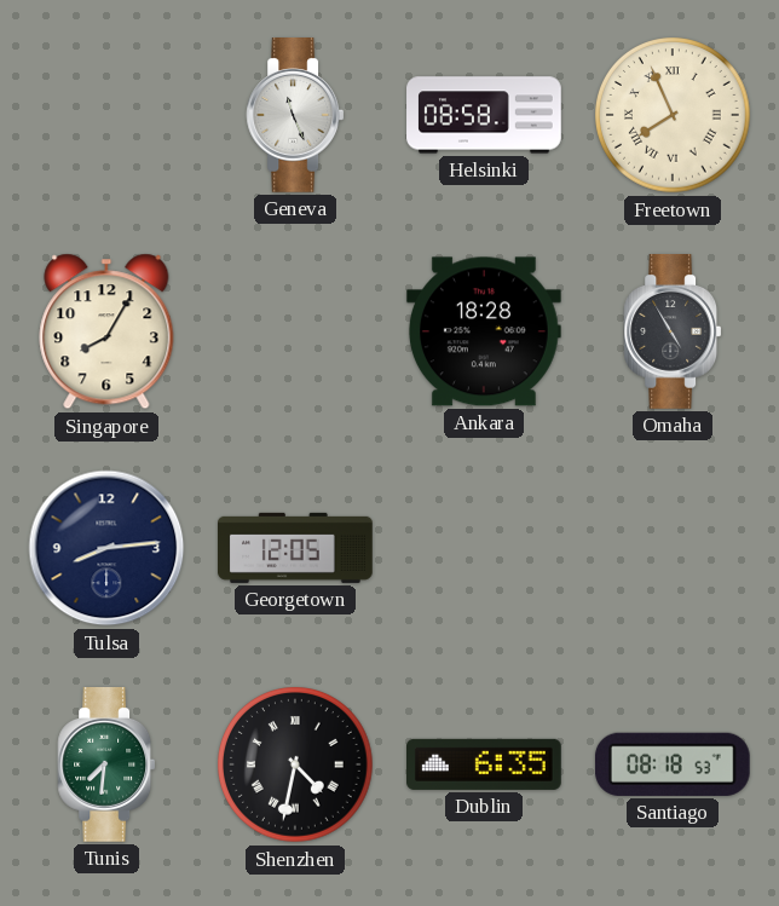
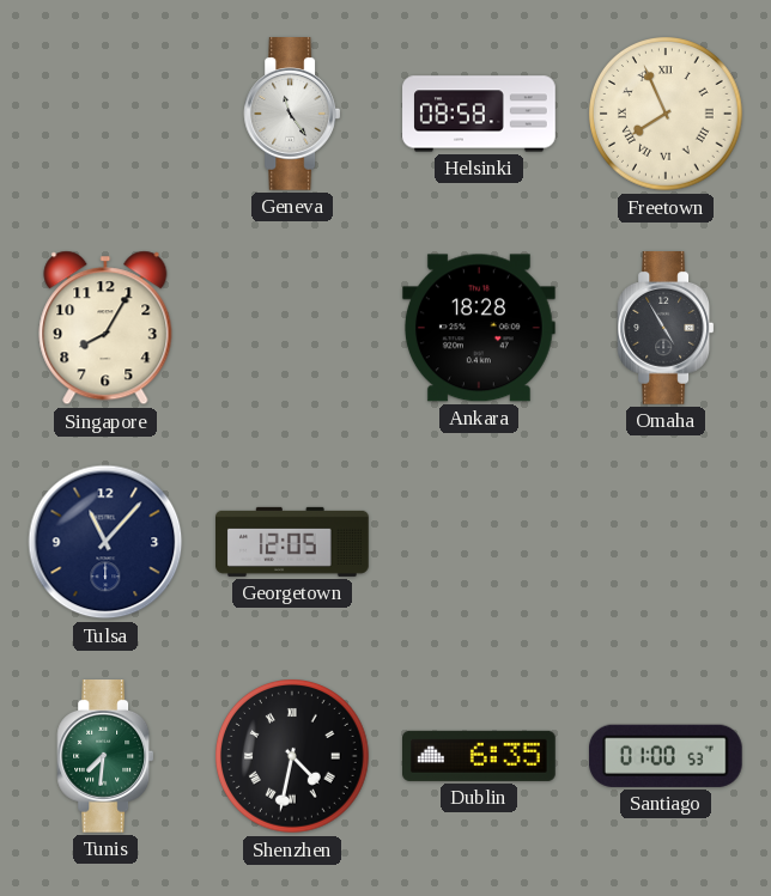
Geneva: 11:26 -> 11:24
Tulsa: 8:14 -> 11:07
Santiago: 08:18 -> 01:00
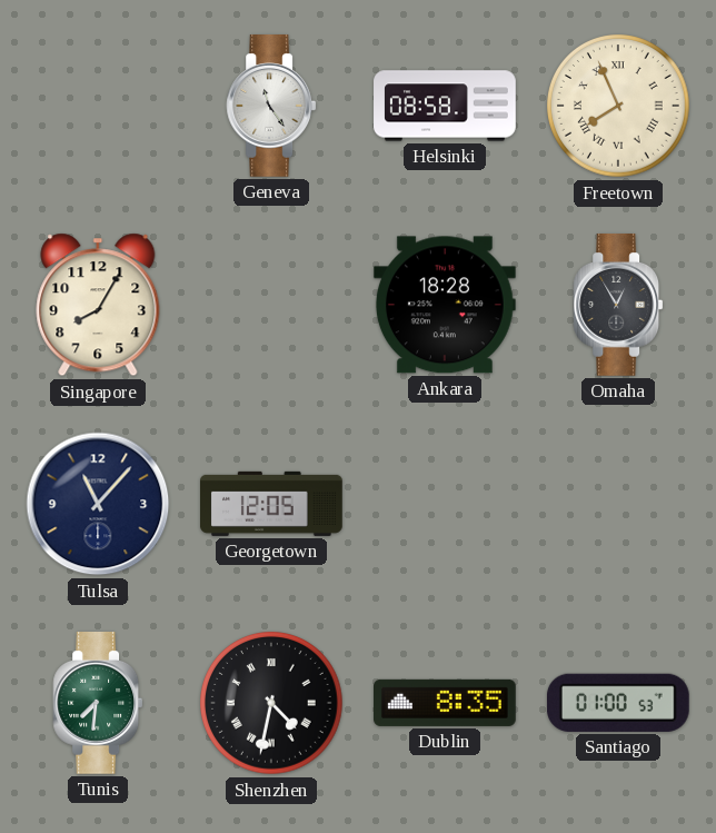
Omaha: 4:55 -> 12:55
Dublin: 6:35 -> 8:35
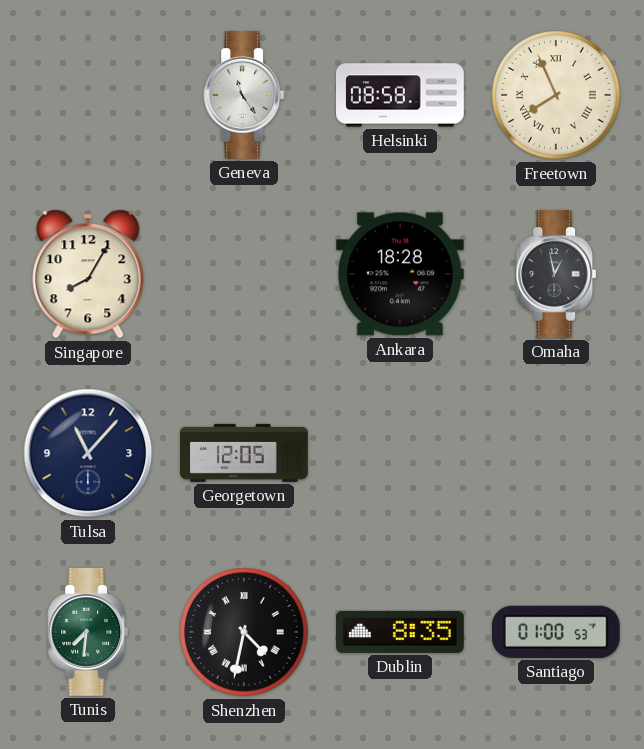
Omaha: 12:55 -> 12:58
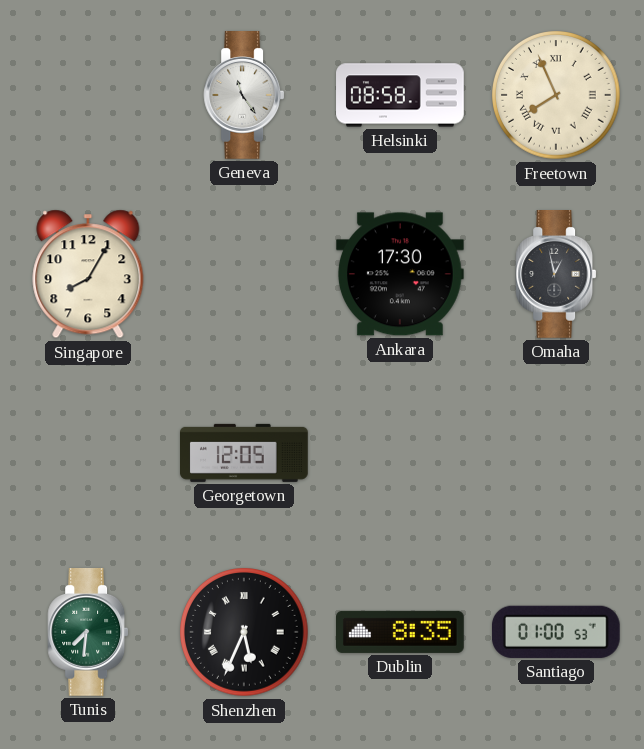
Ankara: 18:28 -> 17:30
Tulsa: 11:07 -> none
Shenzhen: 4:32 -> 5:34
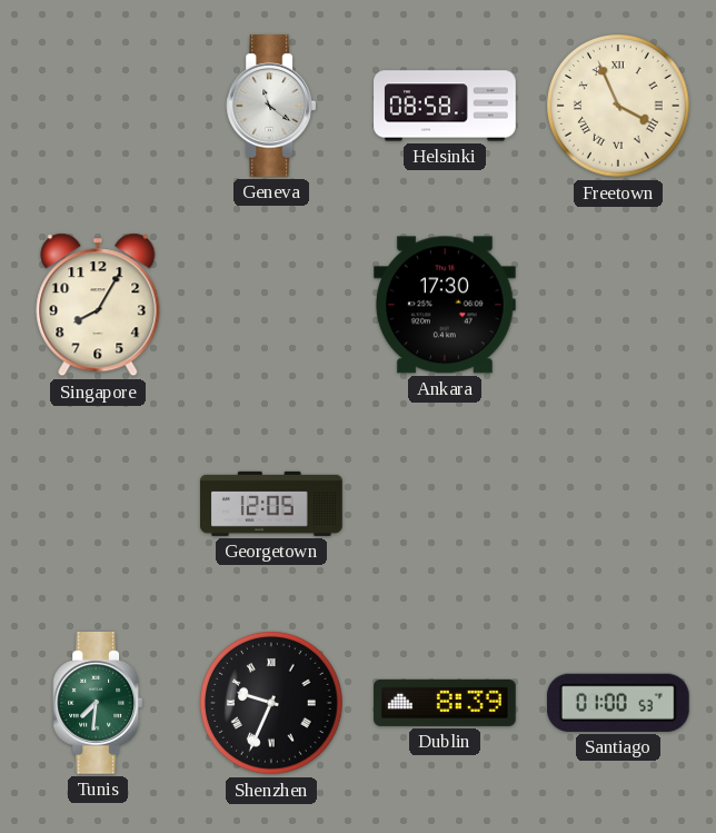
Geneva: 11:24 -> 11:21
Freetown: 7:56 -> 3:56
Omaha: 12:58 -> none
Shenzhen: 5:34 -> 9:34
Dublin: 8:35 -> 8:39
